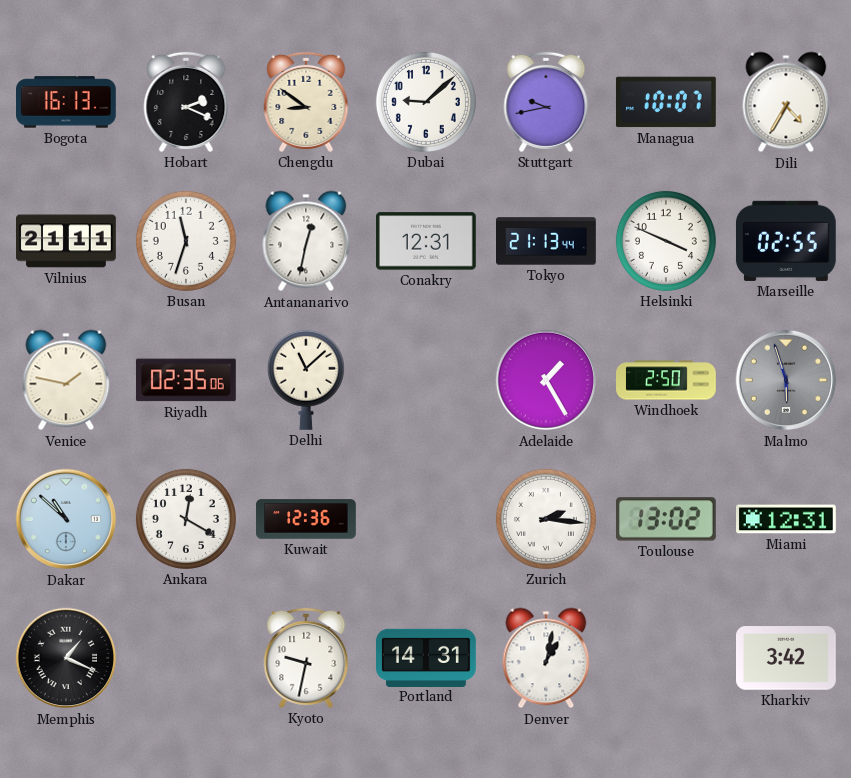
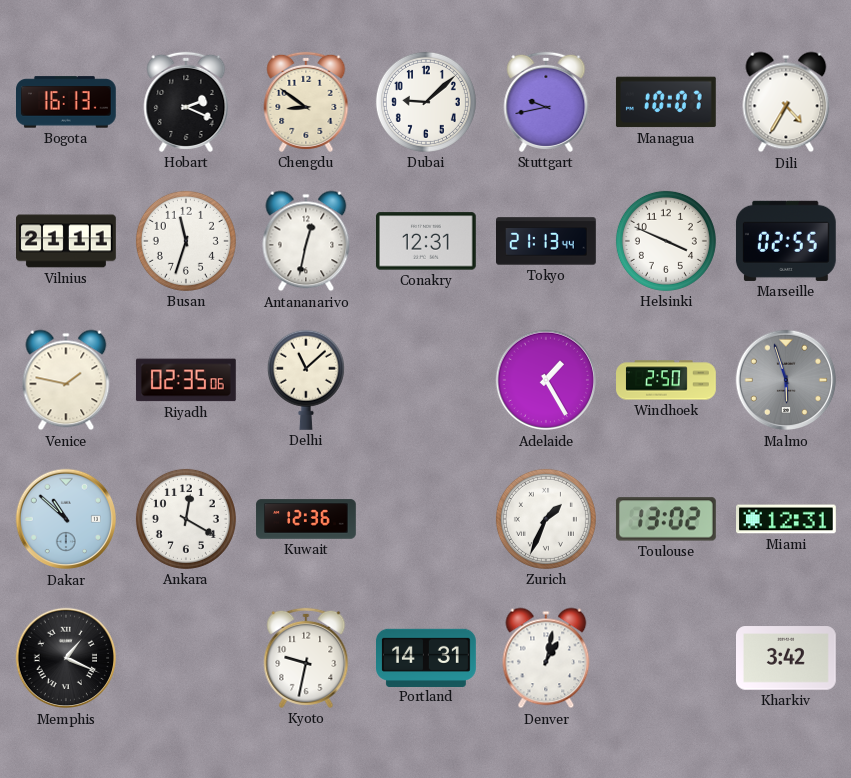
Zurich: 2:16 -> 1:34
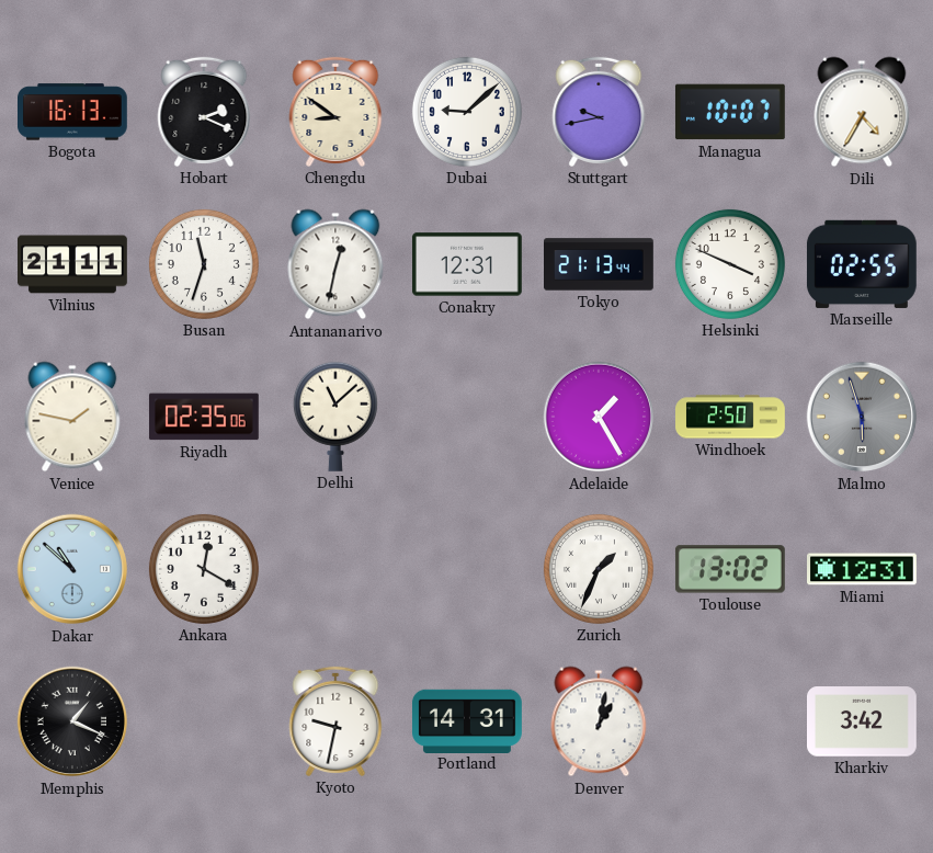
Kuwait: 12:36 -> none
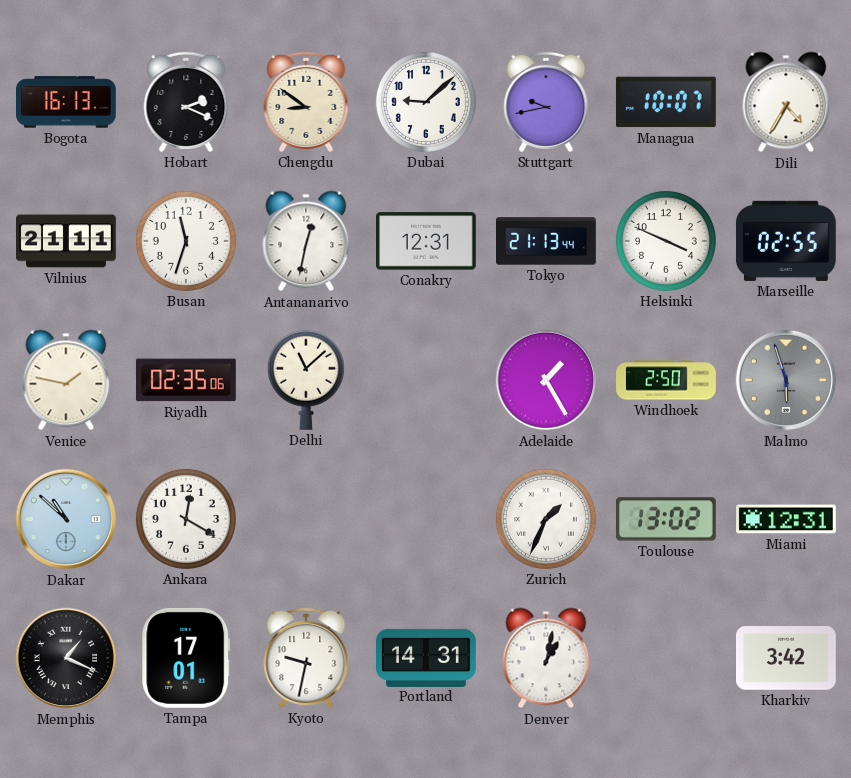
Tampa: none -> 17:01
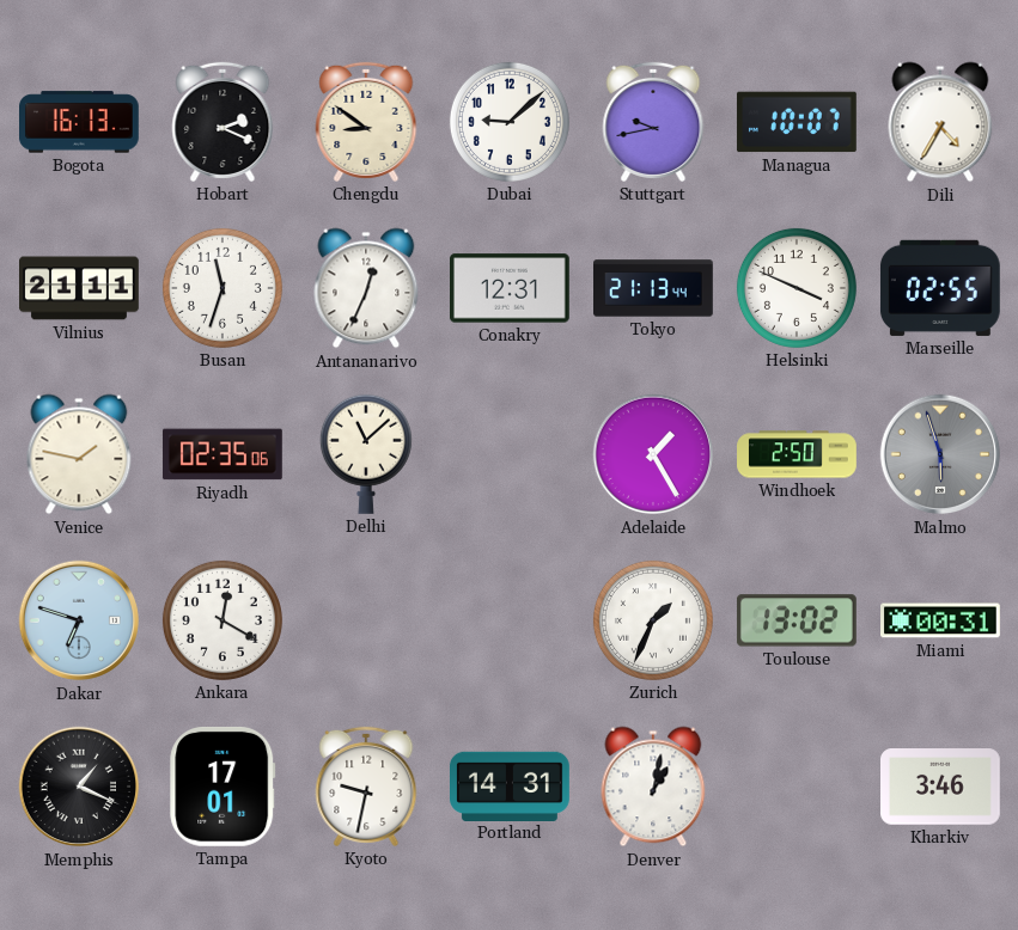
Antananarivo: 12:32 -> 12:34
Dakar: 10:52 -> 6:48
Miami: 12:31 -> 00:31
Kharkiv: 3:42 -> 3:46
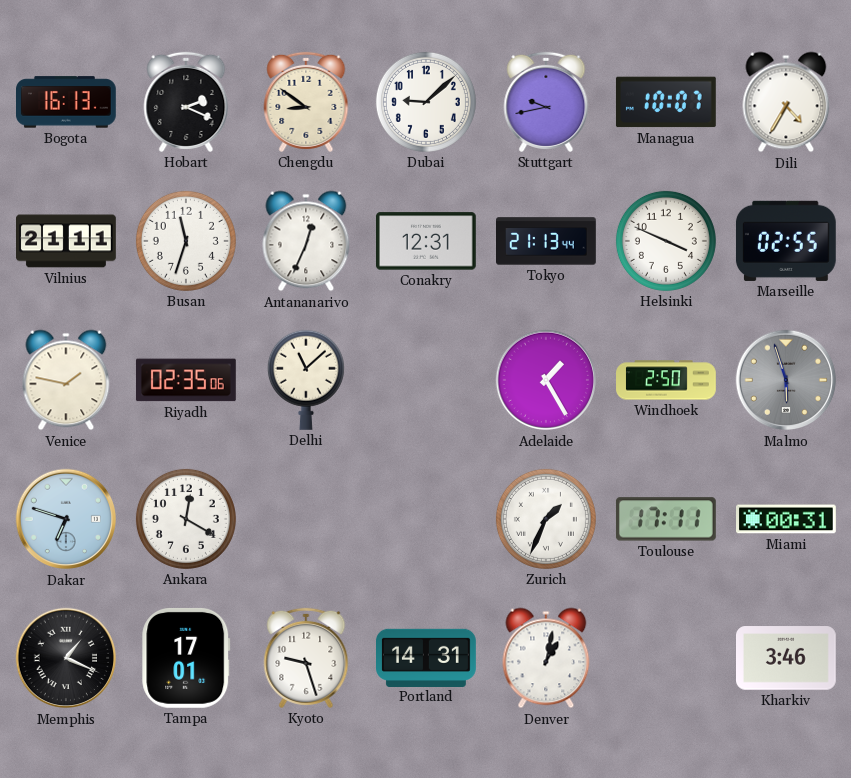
Toulouse: 13:02 -> 17:11
Kyoto: 9:32 -> 9:27
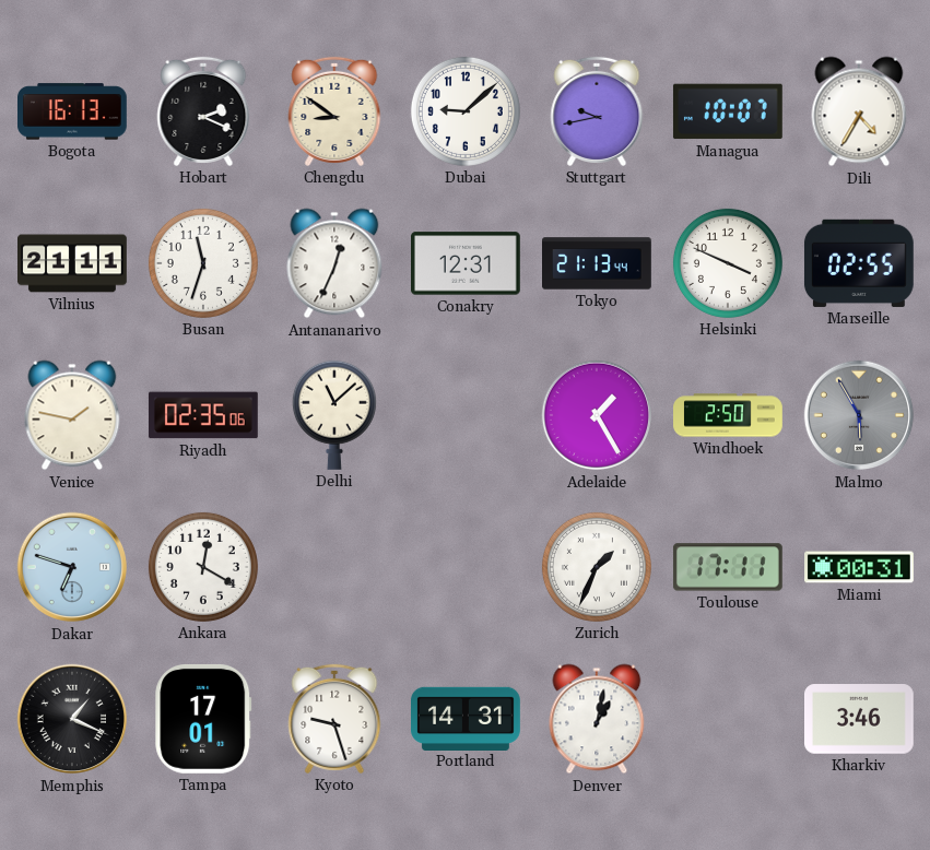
Malmo: 5:57 -> 5:55
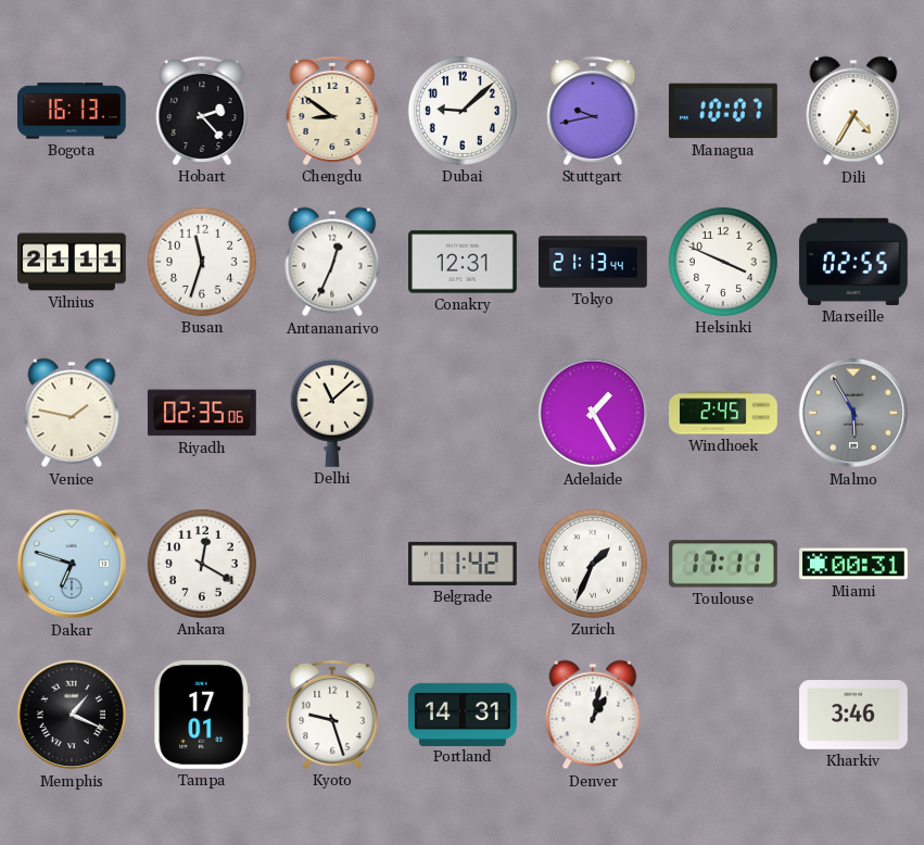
Hobart: 2:19 -> 2:23
Windhoek: 2:50 -> 2:45
Belgrade: none -> 11:42
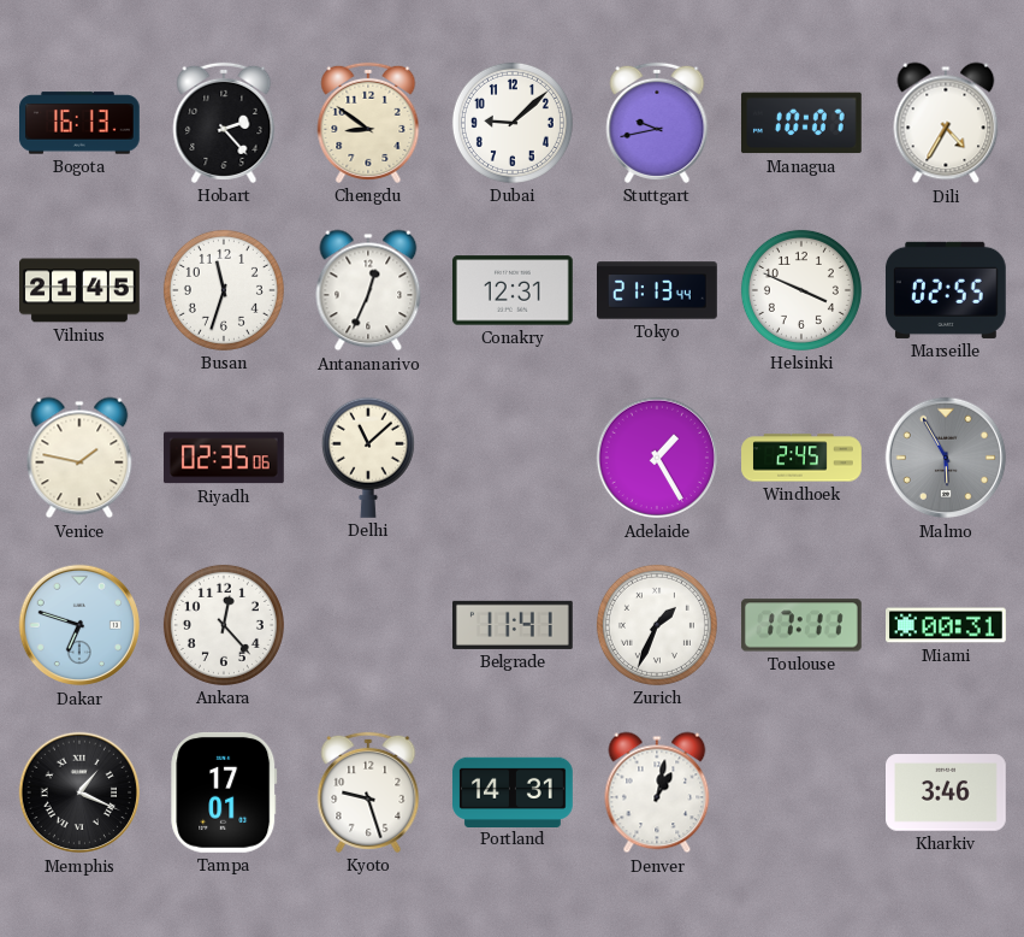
Vilnius: 21:11 -> 21:45
Ankara: 12:20 -> 12:23
Belgrade: 11:42 -> 11:41
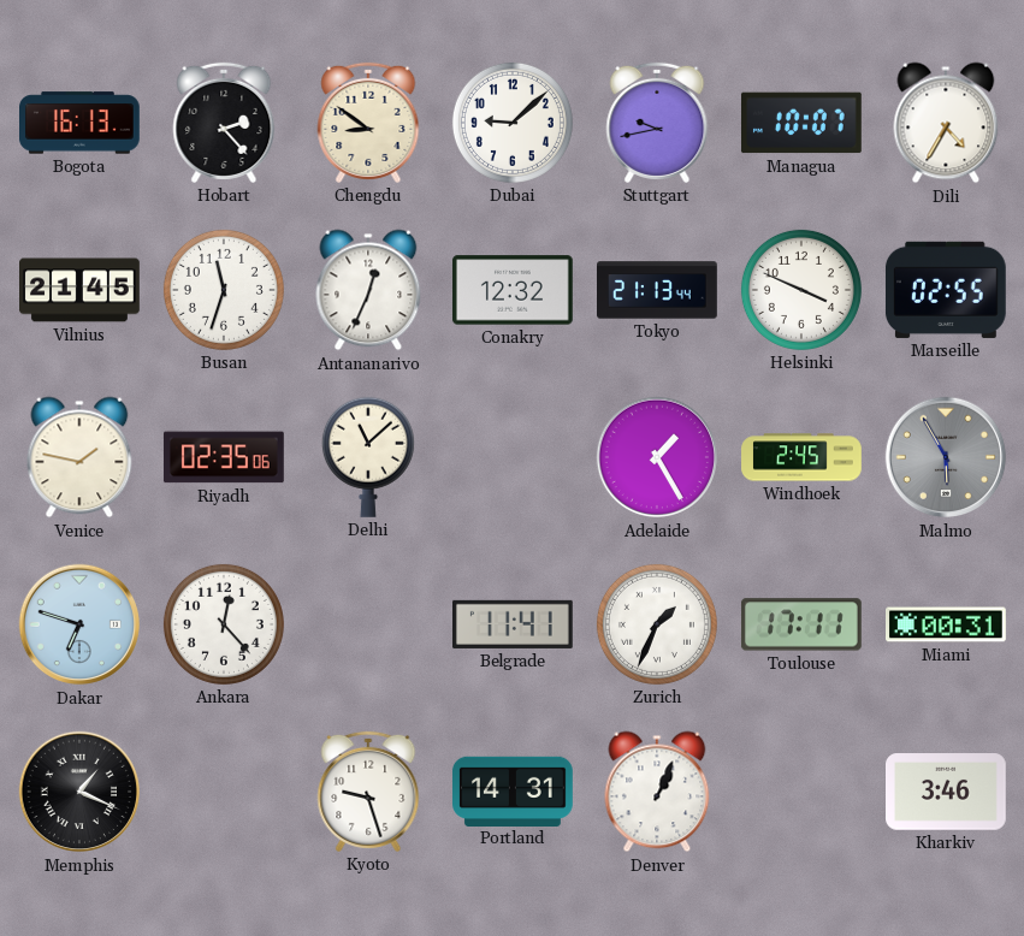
Conakry: 12:31 -> 12:32
Tampa: 17:01 -> none
Denver: 1:02 -> 1:04
